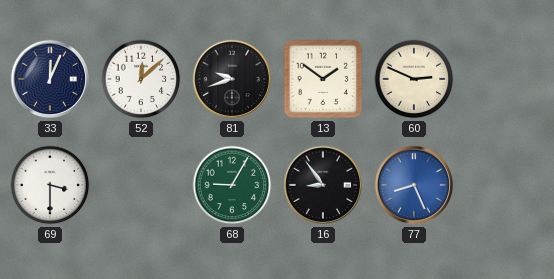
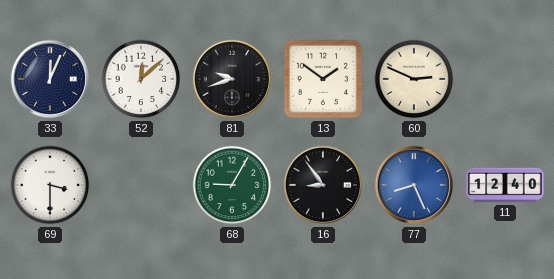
11: none -> 12:40
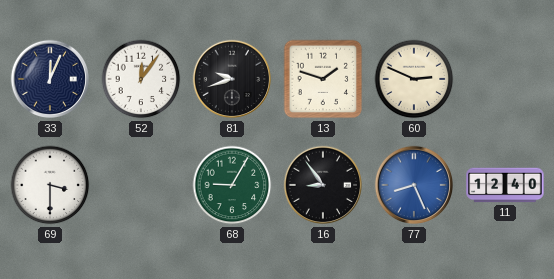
52: 12:08 -> 12:06
13: 1:51 -> 1:48
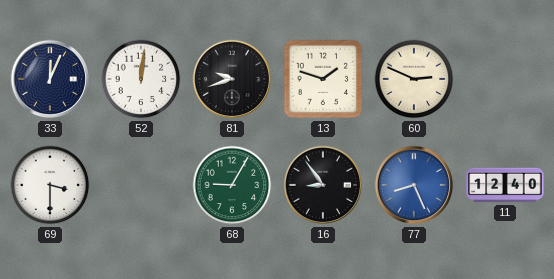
52: 12:06 -> 12:01
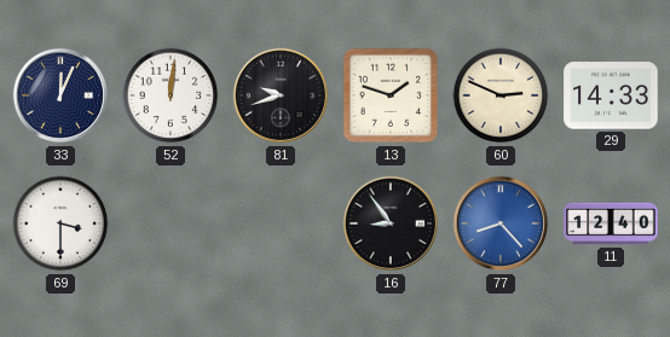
29: none -> 14:33
68: 9:05 -> none
77: 8:26 -> 8:23
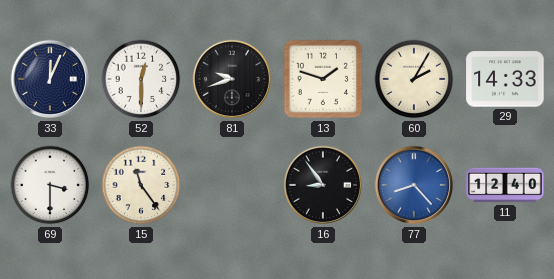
52: 12:01 -> 12:30
60: 2:49 -> 2:05
15: none -> 11:24
